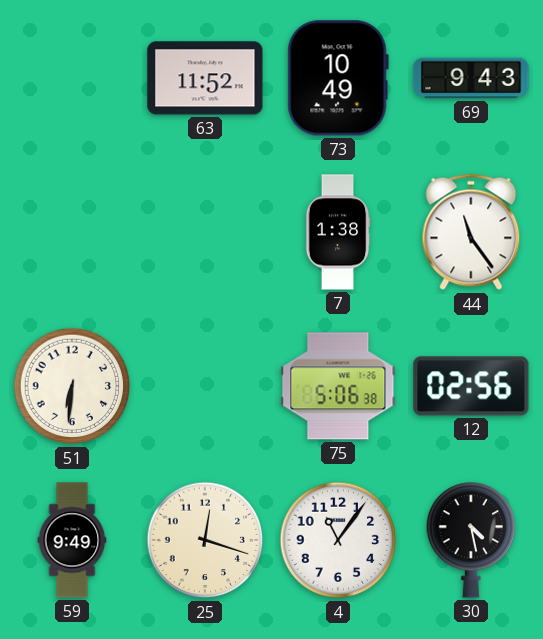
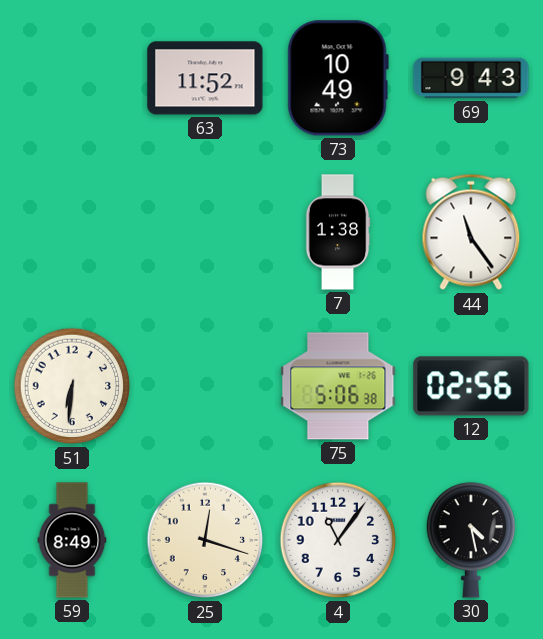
59: 9:49 -> 8:49
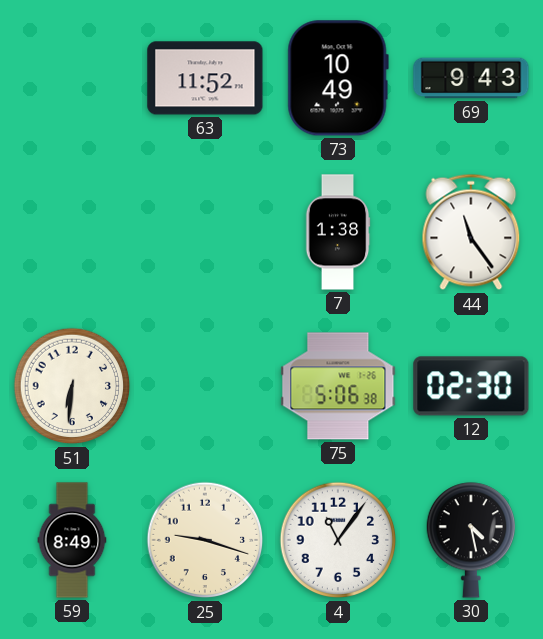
12: 02:56 -> 02:30
25: 12:18 -> 9:18
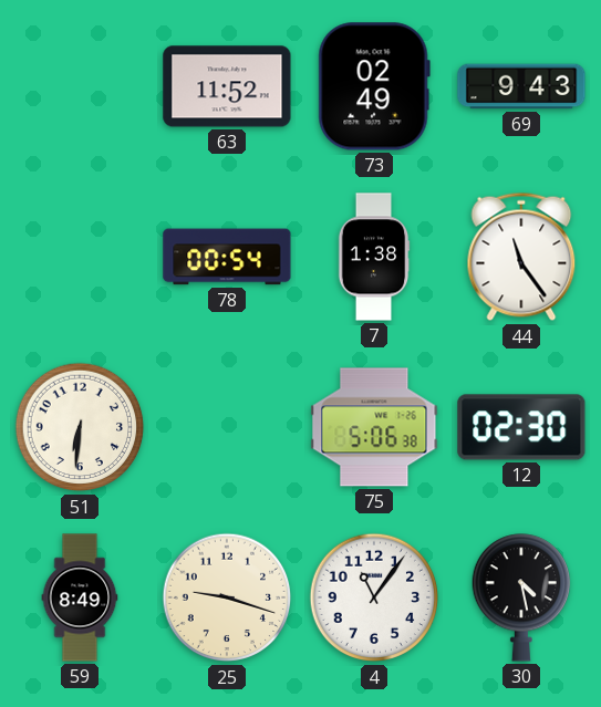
73: 10:49 -> 02:49
78: none -> 00:54
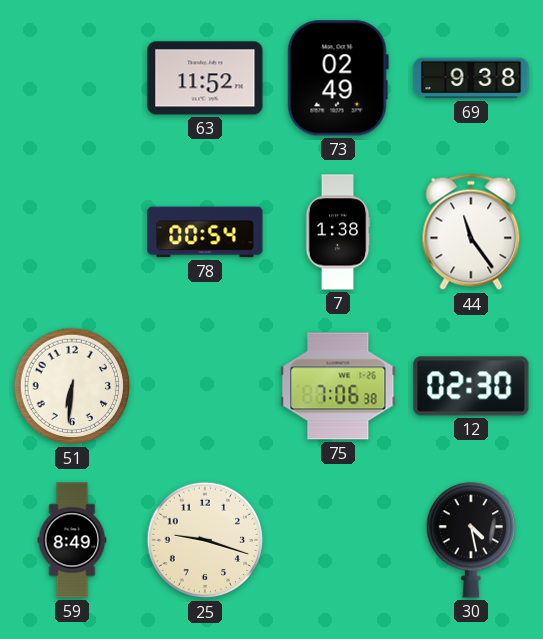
69: 9:43 -> 9:38
75: 5:06 -> 7:06
4: 11:06 -> none
